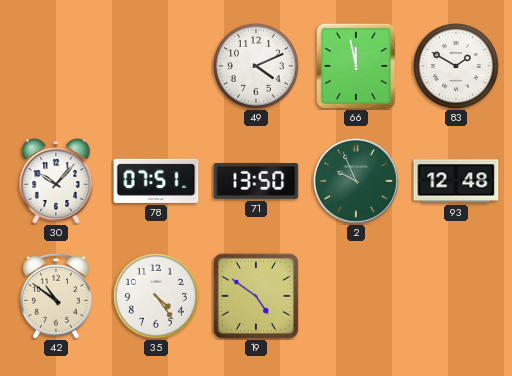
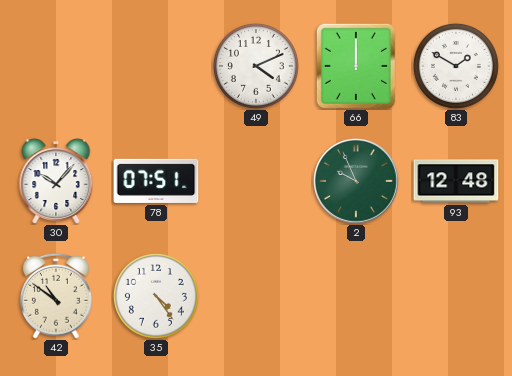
66: 11:58 -> 12:00
71: 13:50 -> none
19: 4:51 -> none
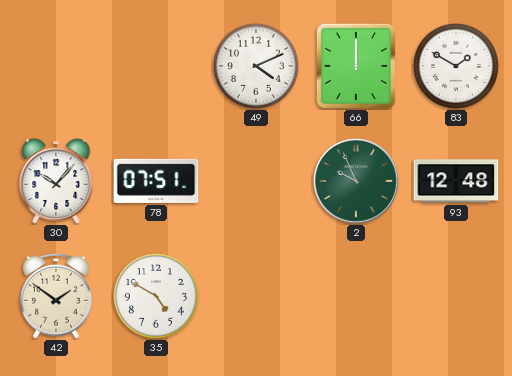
42: 10:51 -> 1:51
35: 4:24 -> 4:50
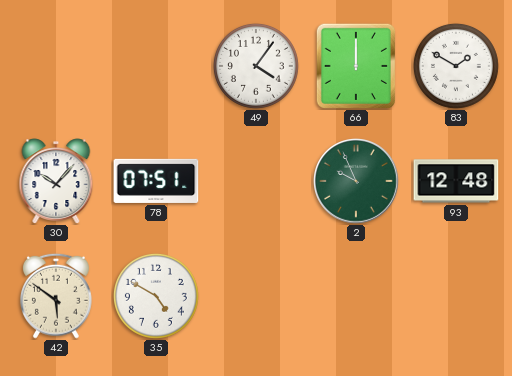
49: 4:11 -> 4:06
42: 1:51 -> 5:51
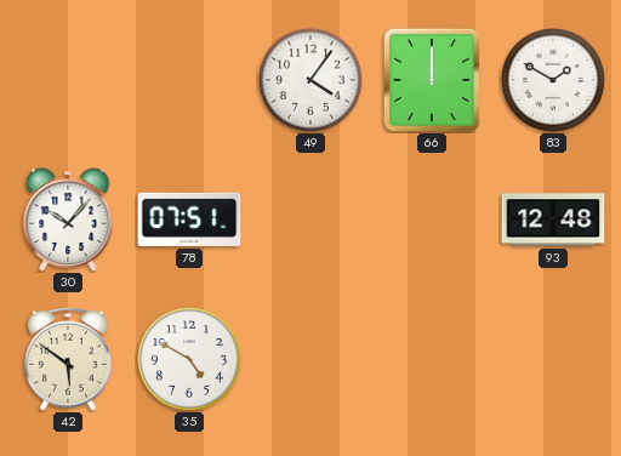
2: 9:56 -> none
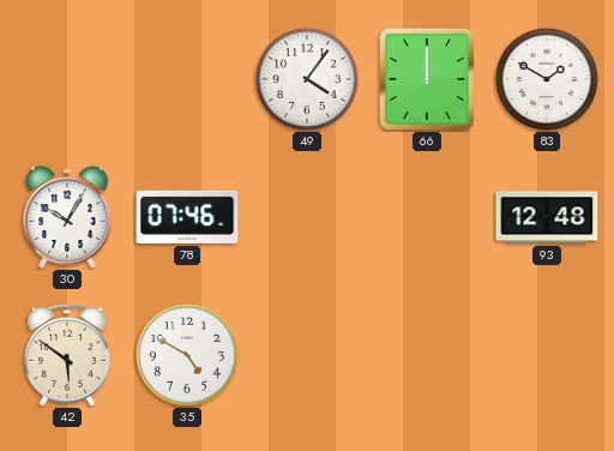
30: 10:07 -> 10:05
78: 07:51 -> 07:46
